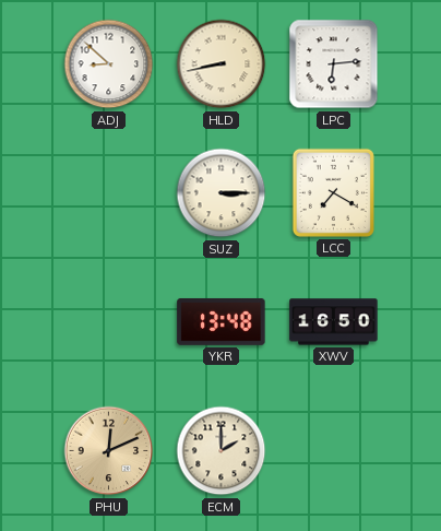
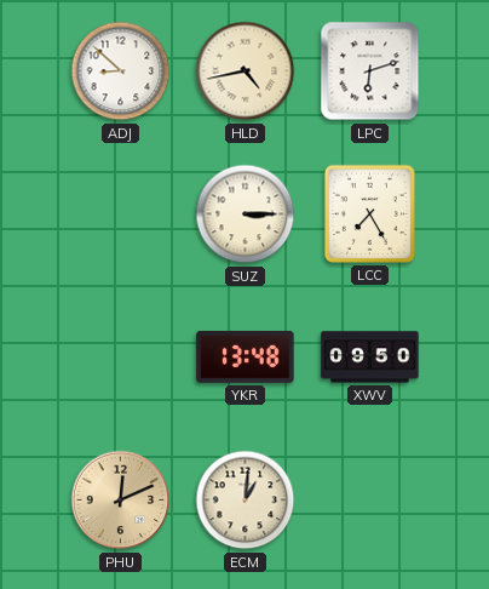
HLD: 8:43 -> 4:43
LPC: 6:14 -> 6:12
LCC: 7:20 -> 7:25
XWV: 16:50 -> 09:50
ECM: 2:00 -> 1:01
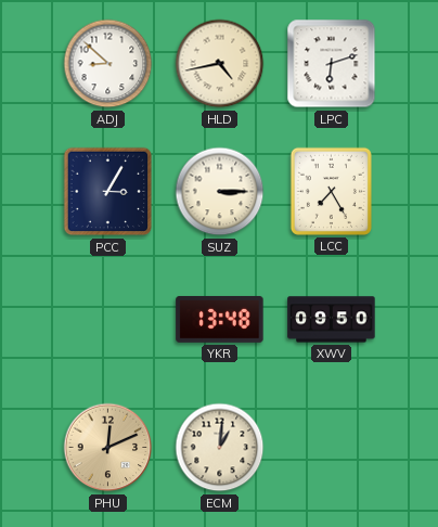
PCC: none -> 3:05
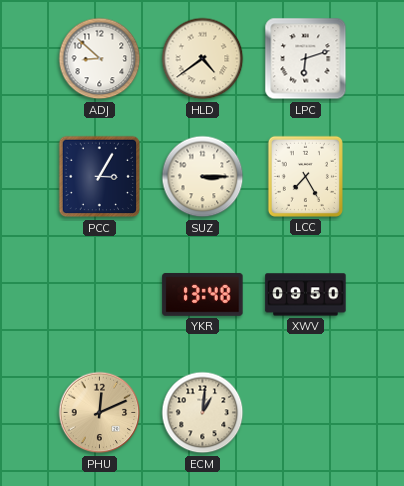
HLD: 4:43 -> 4:39
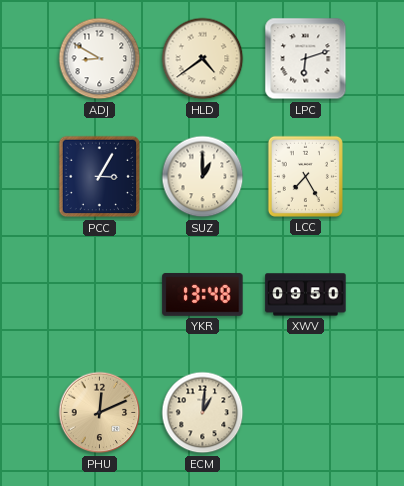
ADJ: 8:52 -> 8:50
SUZ: 3:15 -> 1:00
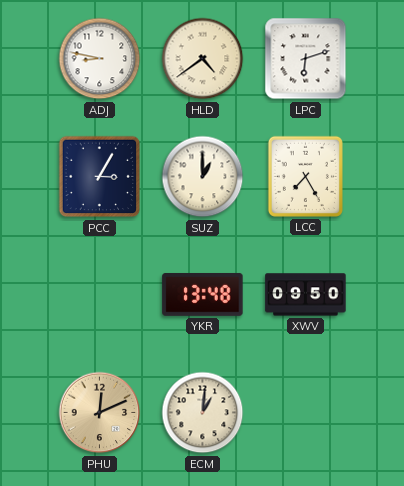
ADJ: 8:50 -> 8:47
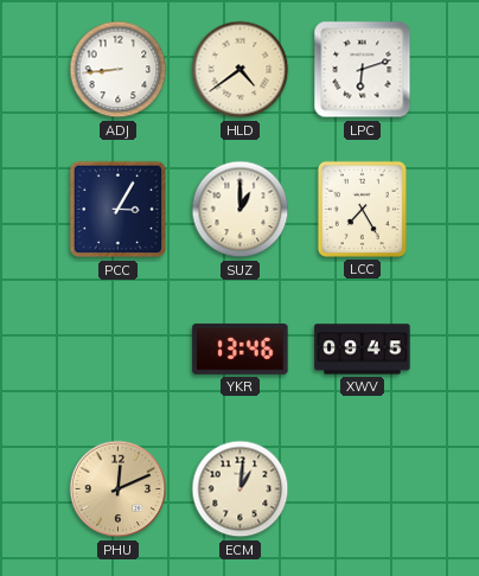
ADJ: 8:47 -> 8:44
YKR: 13:48 -> 13:46
XWV: 09:50 -> 09:45
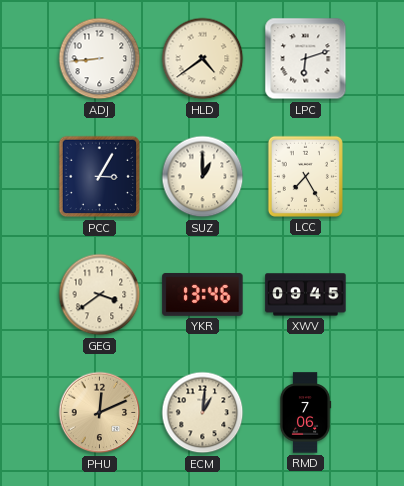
GEG: none -> 3:39
RMD: none -> 7:06
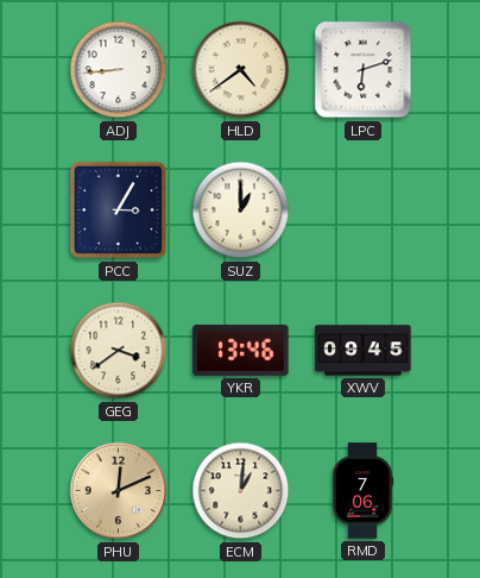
LCC: 7:25 -> none
